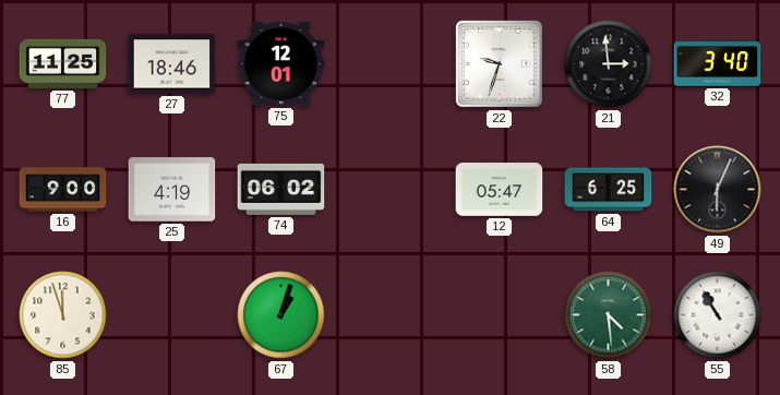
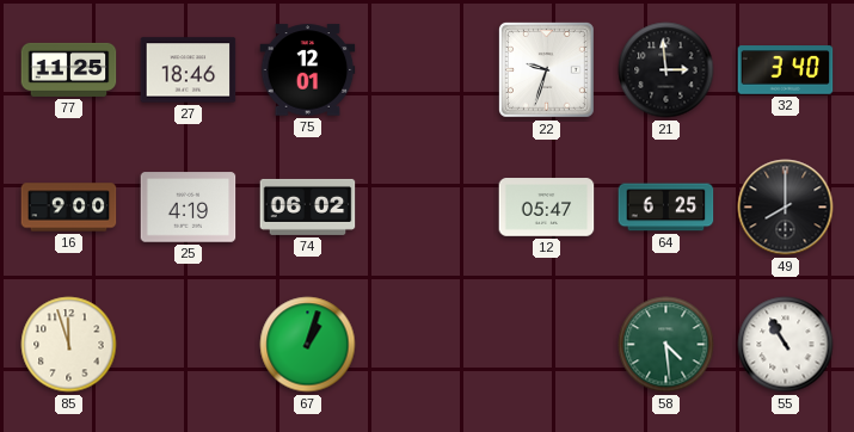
49: 6:04 -> 8:00
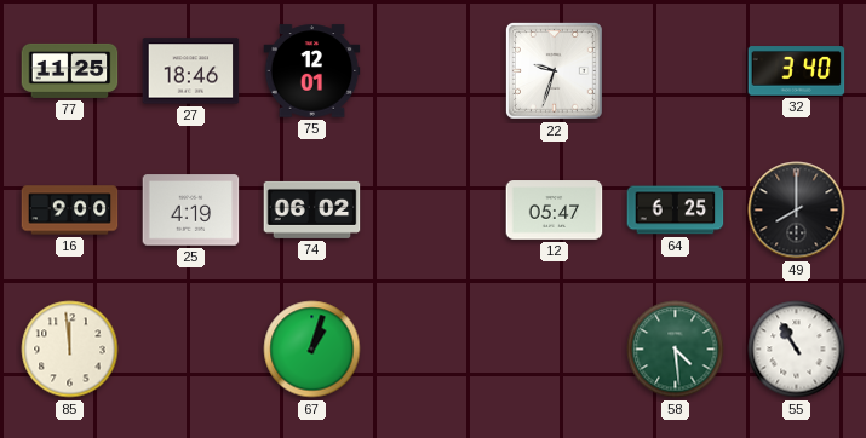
21: 2:59 -> none
85: 11:57 -> 11:59
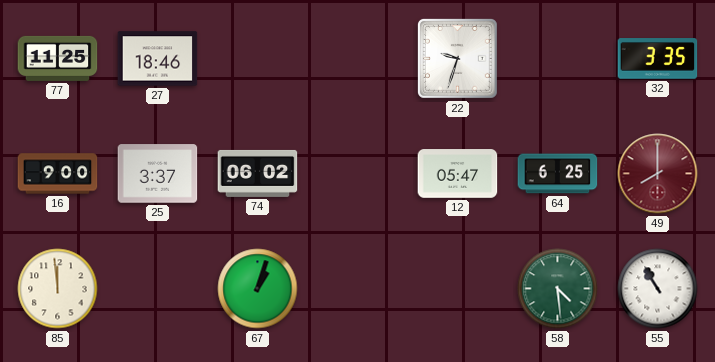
75: 12:01 -> none
32: 3:40 -> 3:35
25: 4:19 -> 3:37
49 dial: black -> burgundy
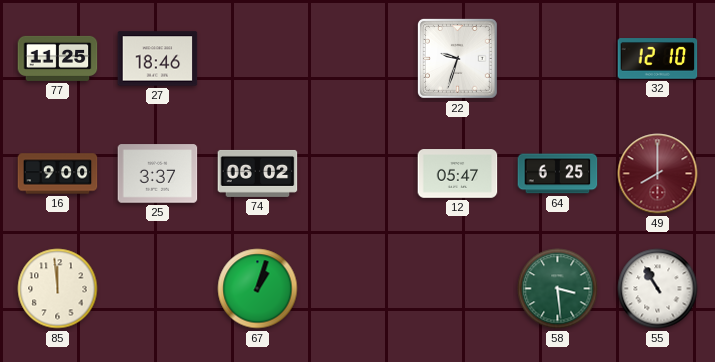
32: 3:35 -> 12:10
58: 4:29 -> 3:29
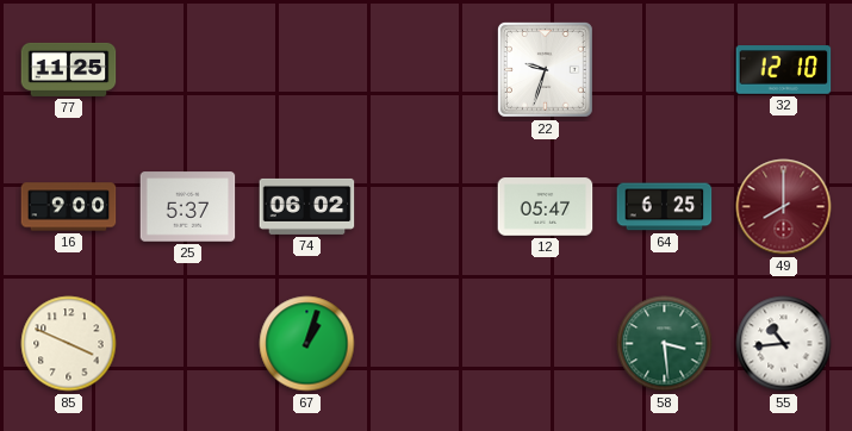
27: 18:46 -> none
25: 3:37 -> 5:37
85: 11:59 -> 3:49
55: 10:55 -> 10:44
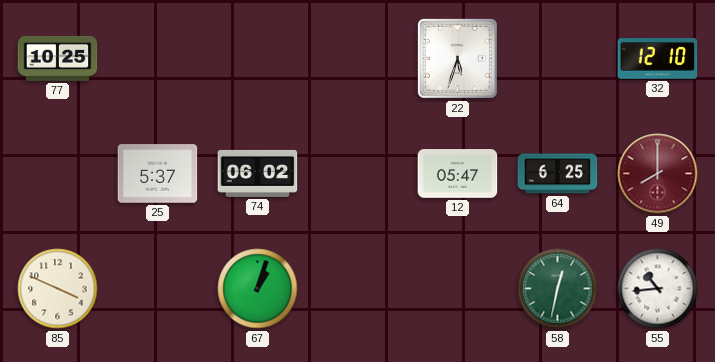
77: 11:25 -> 10:25
22: 9:33 -> 5:33
16: 9:00 -> none
58: 3:29 -> 12:32
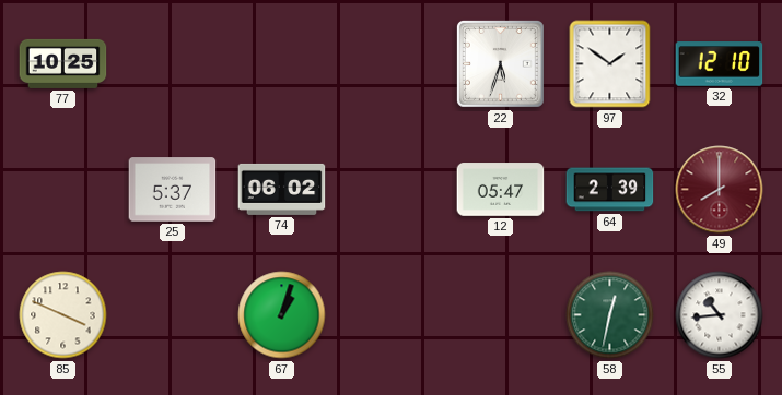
97: none -> 1:51
64: 6:25 -> 2:39
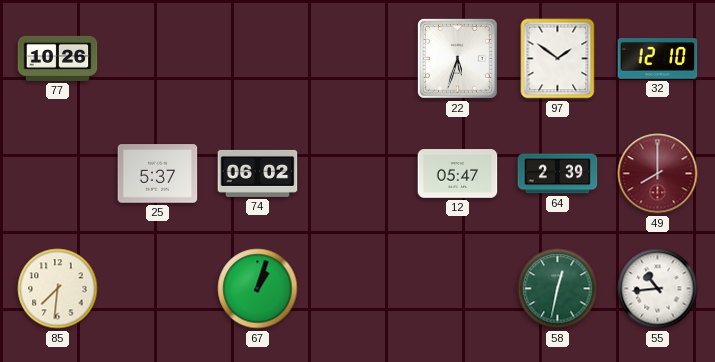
77: 10:25 -> 10:26
85: 3:49 -> 7:31
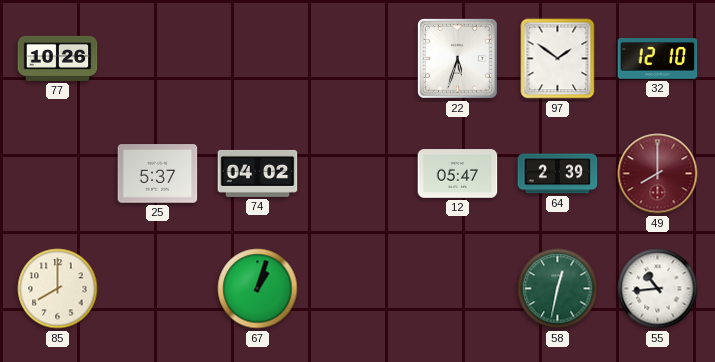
74: 06:02 -> 04:02
85: 7:31 -> 8:00
